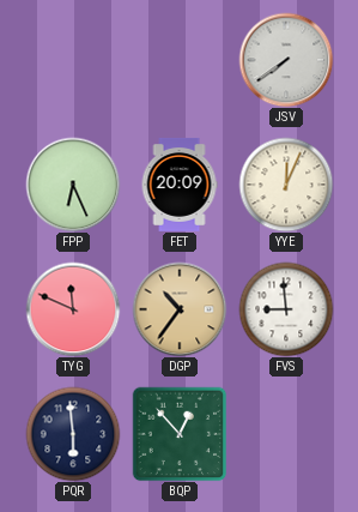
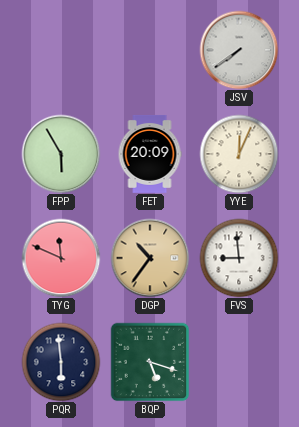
FPP: 6:26 -> 5:55
BQP: 12:53 -> 5:18
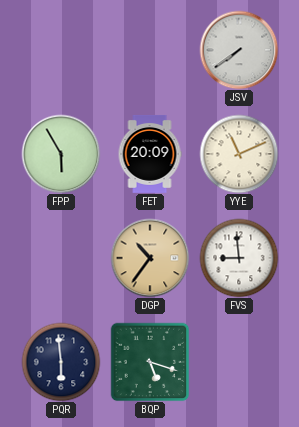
YYE: 12:04 -> 11:11
TYG: 11:49 -> none
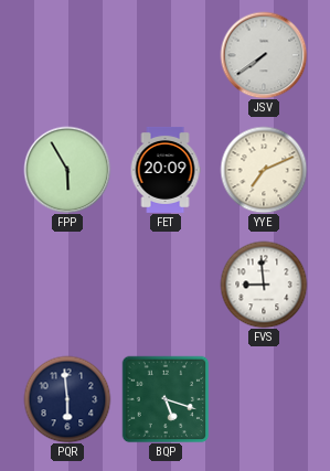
YYE: 11:11 -> 7:11
DGP: 10:36 -> none
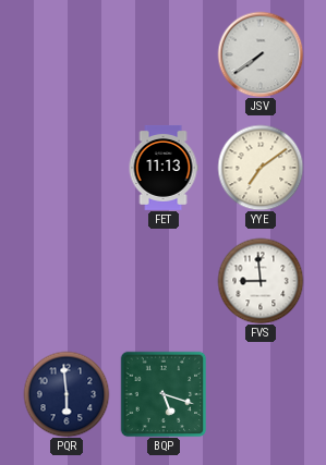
FPP: 5:55 -> none
FET: 20:09 -> 11:13
YYE: 7:11 -> 7:09
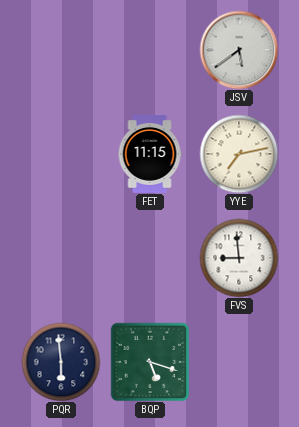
JSV: 7:39 -> 5:39
FET: 11:13 -> 11:15
YYE: 7:09 -> 7:13
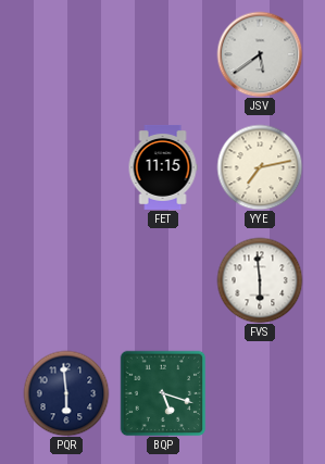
FVS: 8:59 -> 5:59
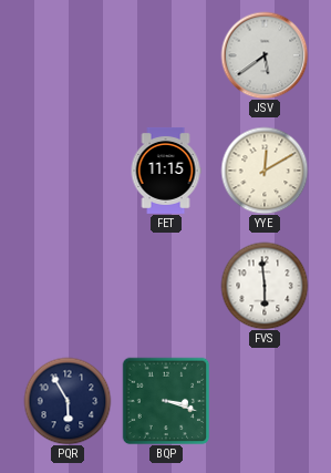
YYE: 7:13 -> 12:10
PQR: 5:59 -> 5:55
BQP: 5:18 -> 3:18
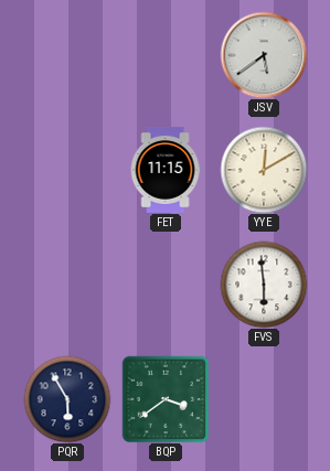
BQP: 3:18 -> 3:39
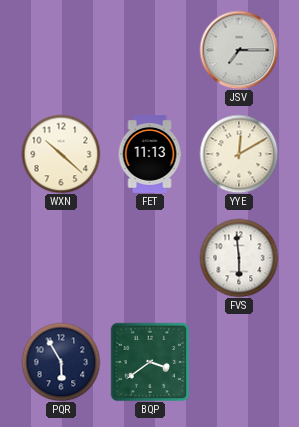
JSV: 5:39 -> 7:15
WXN: none -> 10:22
FET: 11:15 -> 11:13
